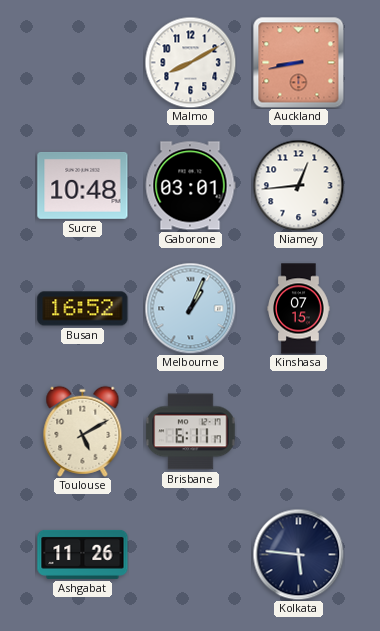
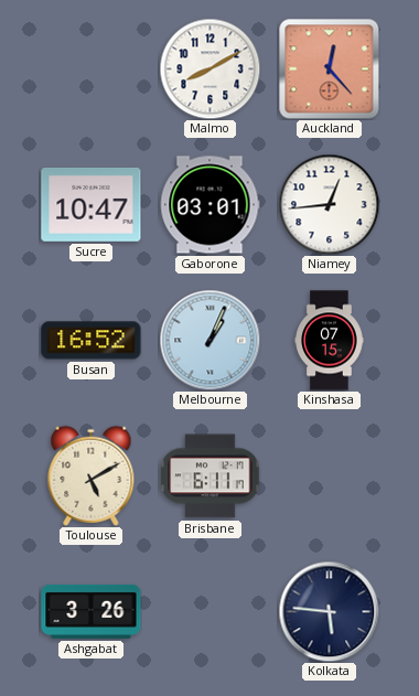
Auckland: 8:43 -> 12:23
Sucre: 10:48 -> 10:47
Ashgabat: 11:26 -> 3:26
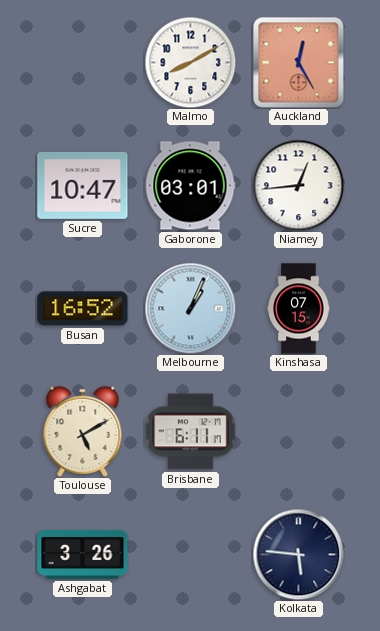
Auckland: 12:23 -> 12:25
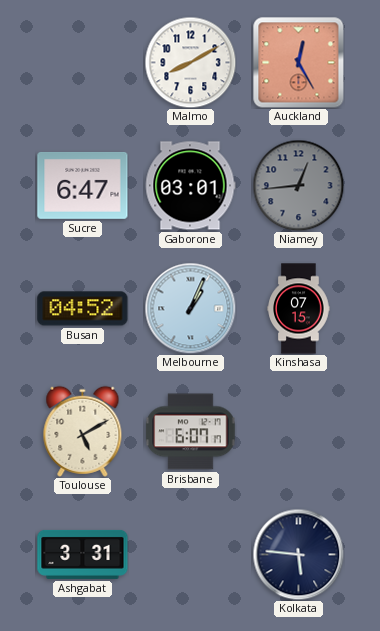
Sucre: 10:47 -> 6:47
Niamey dial: white -> grey
Busan: 16:52 -> 04:52
Brisbane: 6:11 -> 6:07
Ashgabat: 3:26 -> 3:31
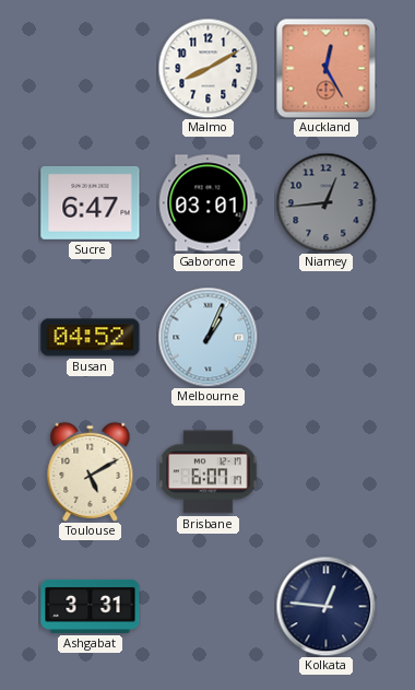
Kinshasa: 07:15 -> none
Kolkata: 5:46 -> 12:46
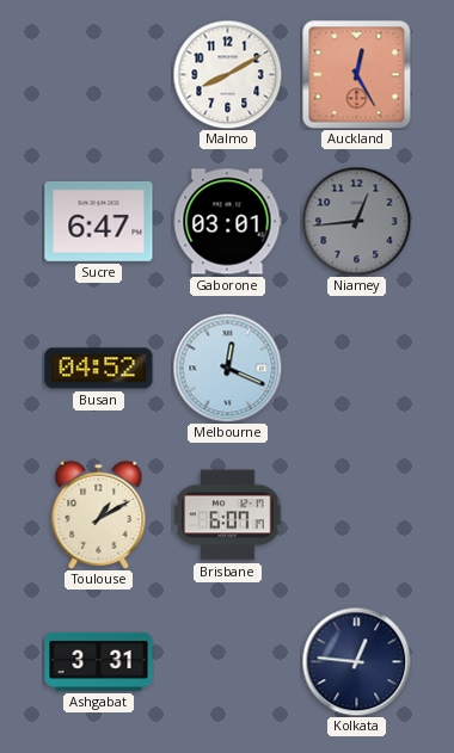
Melbourne: 1:04 -> 12:19
Toulouse: 5:10 -> 1:10
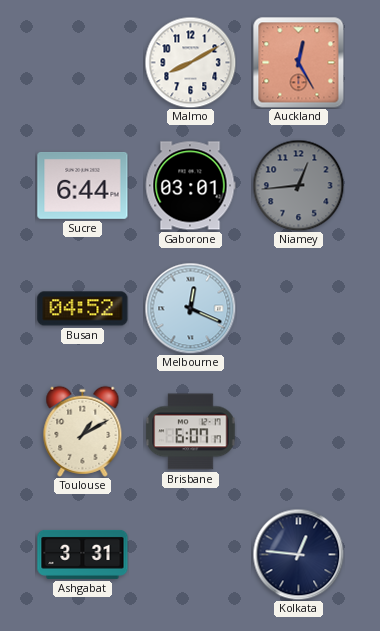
Sucre: 6:47 -> 6:44
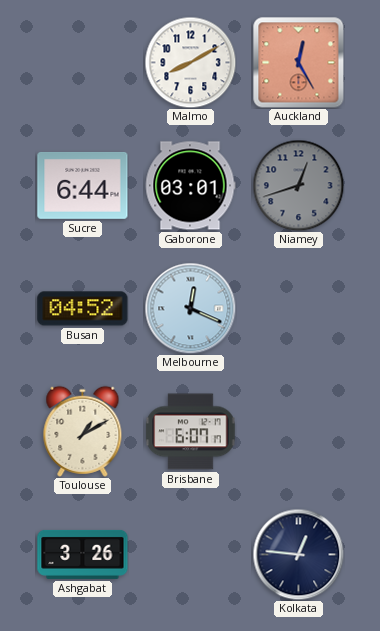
Niamey: 12:44 -> 12:42
Ashgabat: 3:31 -> 3:26
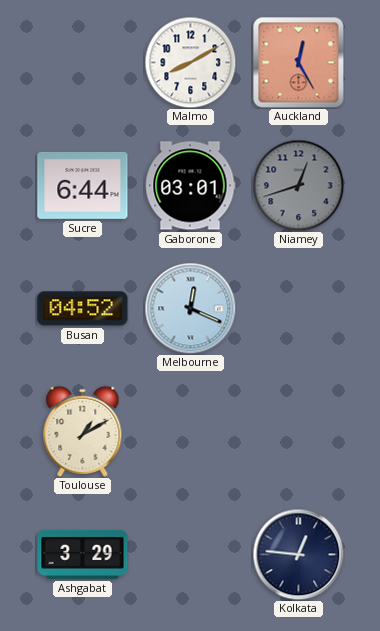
Brisbane: 6:07 -> none
Ashgabat: 3:26 -> 3:29
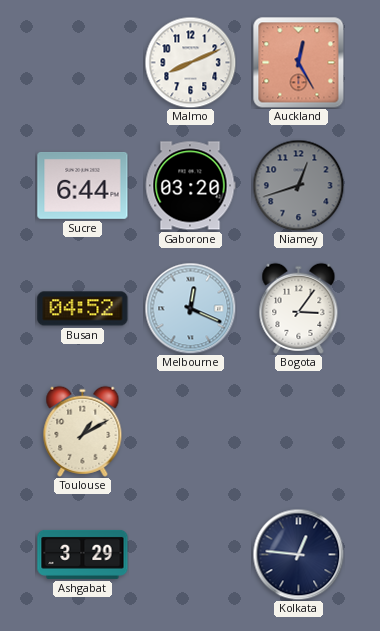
Malmo: 8:10 -> 8:11
Gaborone: 03:01 -> 03:20
Bogota: none -> 3:06
